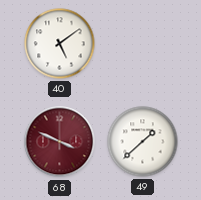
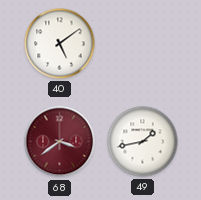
68: 3:49 -> 3:39
49: 1:38 -> 1:43
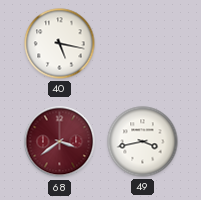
40: 5:09 -> 5:17
49: 1:43 -> 3:43
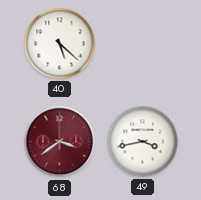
40: 5:17 -> 5:22
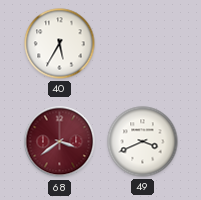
40: 5:22 -> 5:35
49: 3:43 -> 3:41
